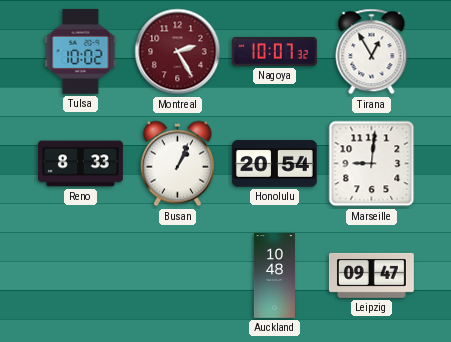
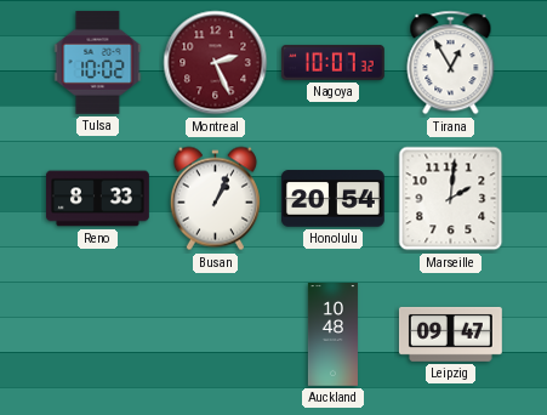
Montreal: 2:25 -> 2:26
Marseille: 9:01 -> 2:01
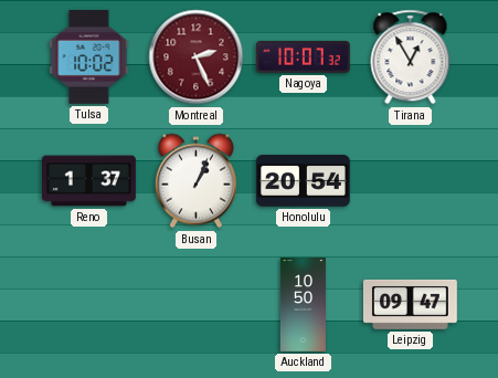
Reno: 8:33 -> 1:37
Marseille: 2:01 -> none
Auckland: 10:48 -> 10:50
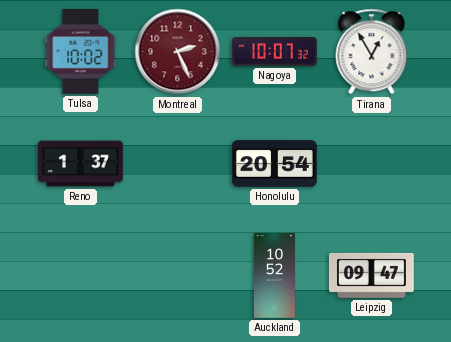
Busan: 1:04 -> none
Auckland: 10:50 -> 10:52
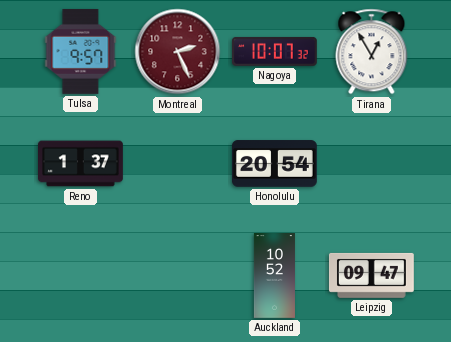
Tulsa: 10:02 -> 9:57
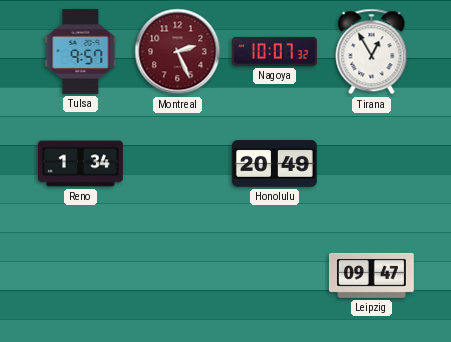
Reno: 1:37 -> 1:34
Honolulu: 20:54 -> 20:49
Auckland: 10:52 -> none
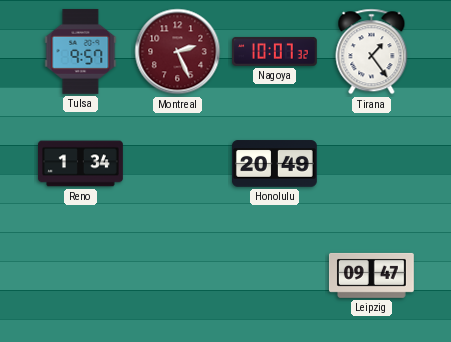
Tirana: 12:55 -> 1:24
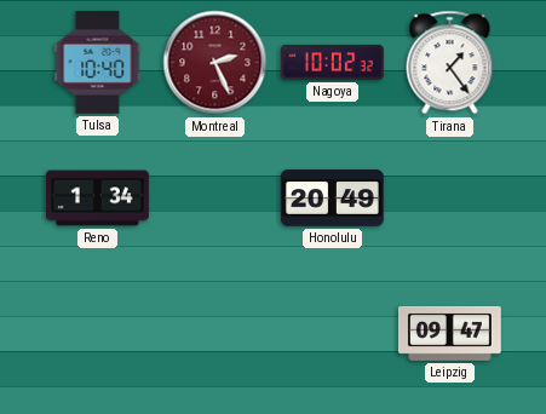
Tulsa: 9:57 -> 10:40
Nagoya: 10:07 -> 10:02
